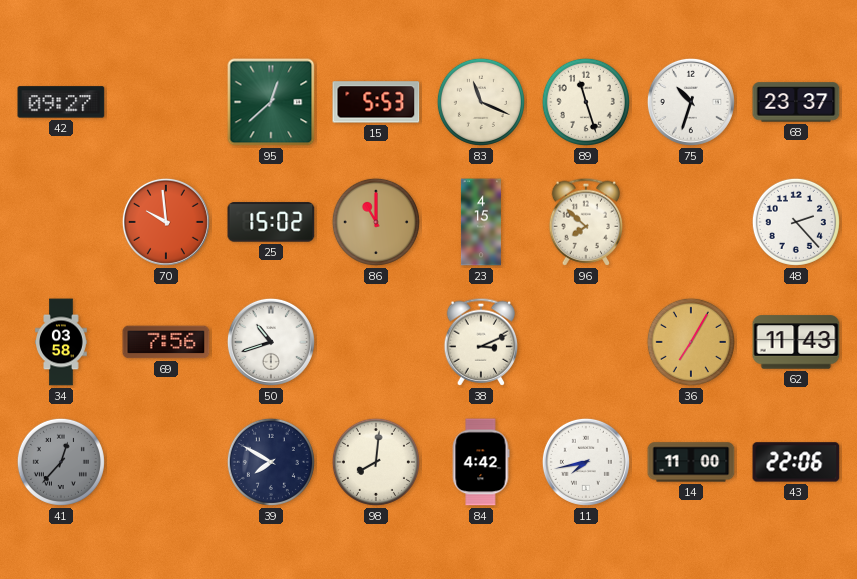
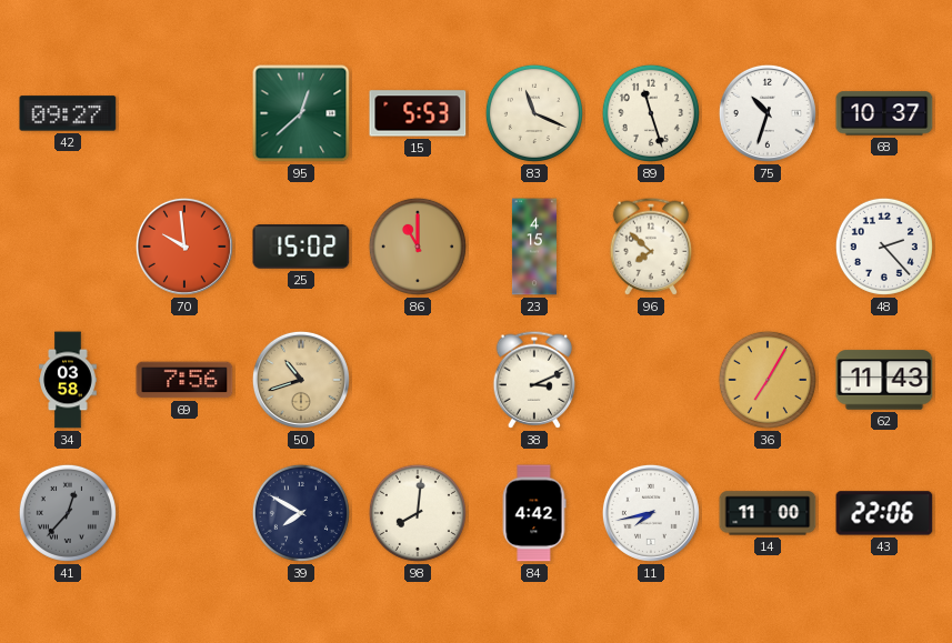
68: 23:37 -> 10:37
50 dial: white -> champagne
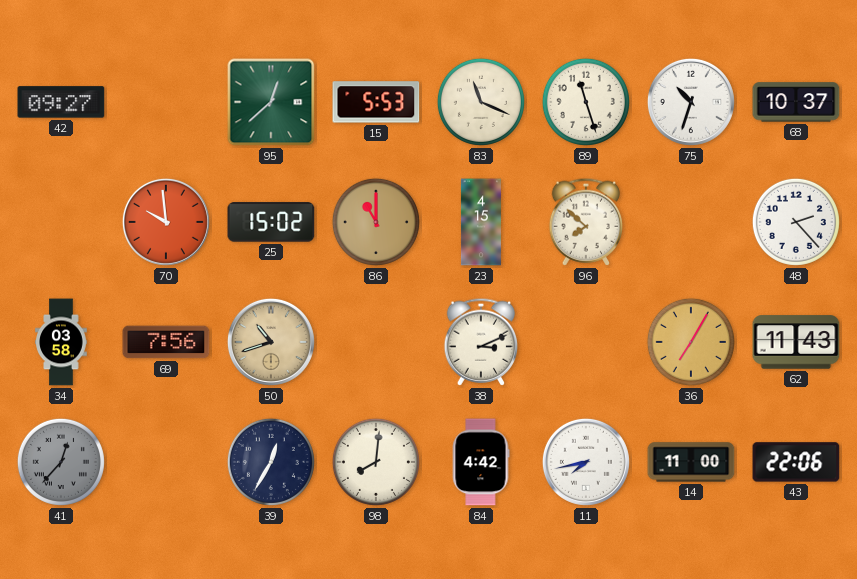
39: 7:50 -> 12:35
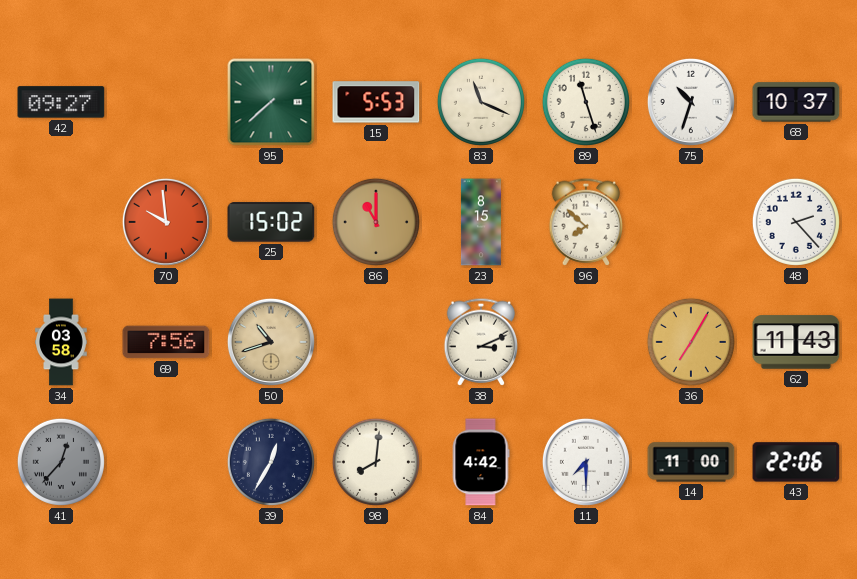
95: 12:38 -> 7:38
23: 4:15 -> 8:15
11: 7:43 -> 7:30
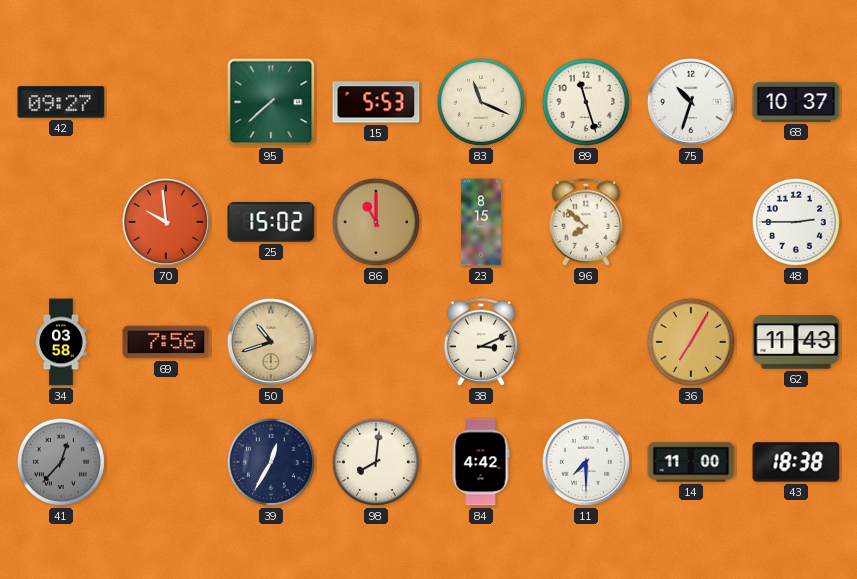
48: 2:23 -> 2:45
43: 22:06 -> 18:38
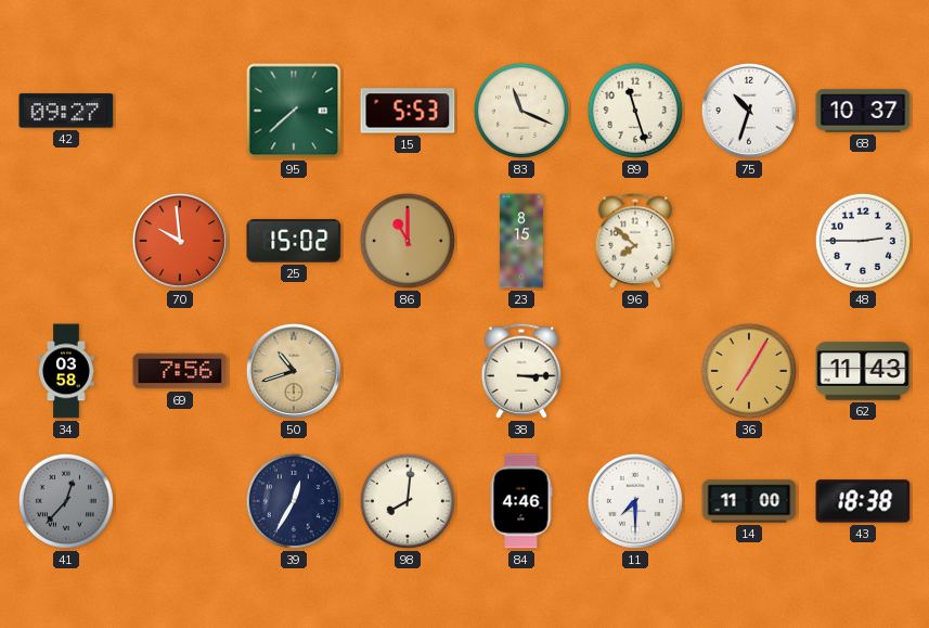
38: 3:11 -> 3:15
84: 4:42 -> 4:46
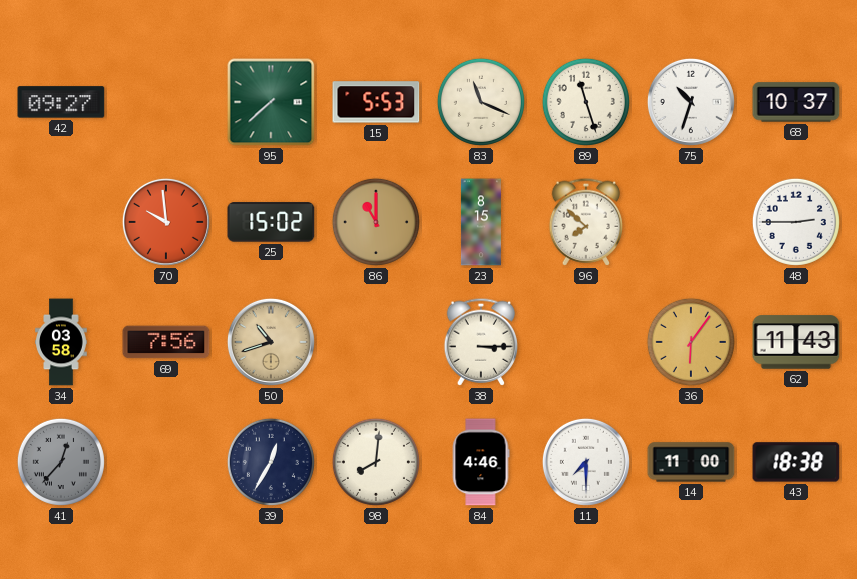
36: 7:05 -> 6:06
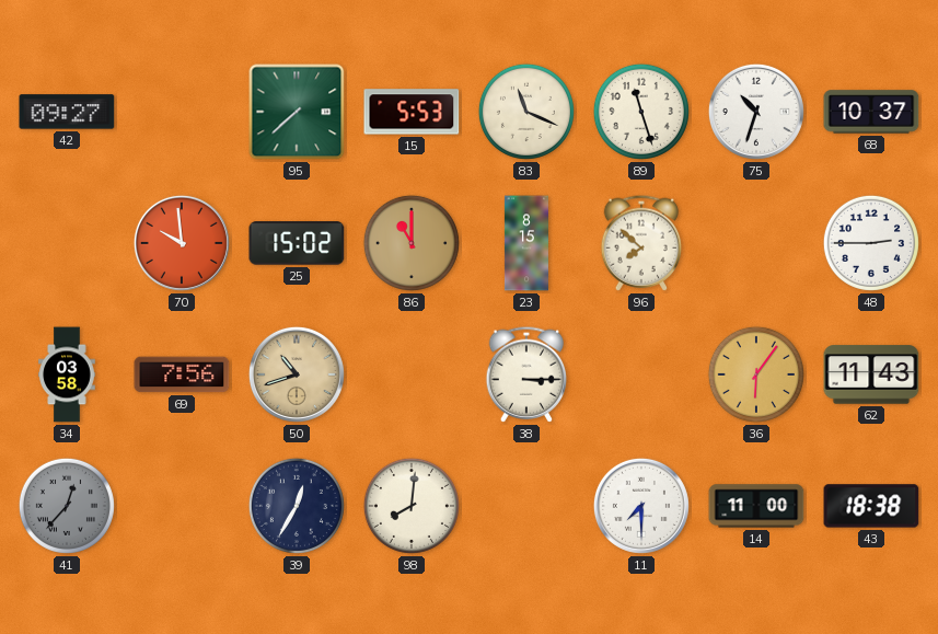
84: 4:46 -> none
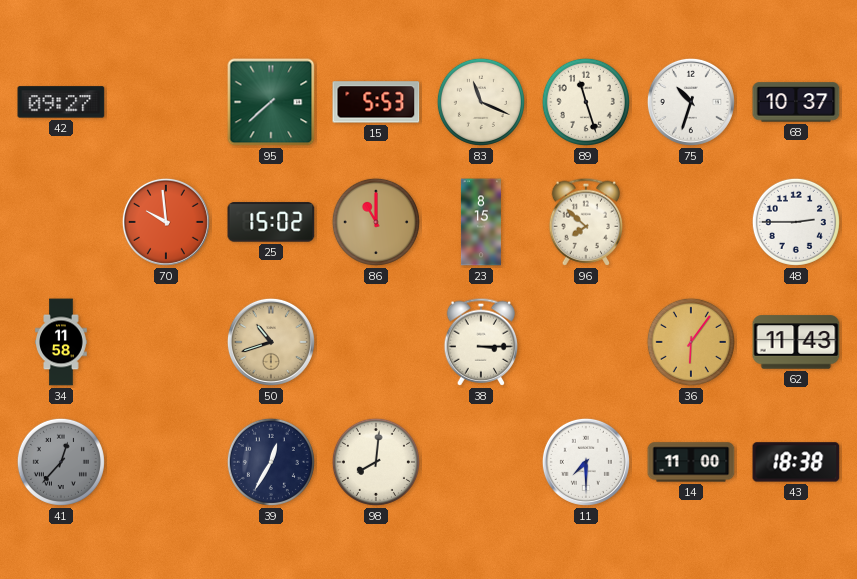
34: 03:58 -> 11:58
69: 7:56 -> none
